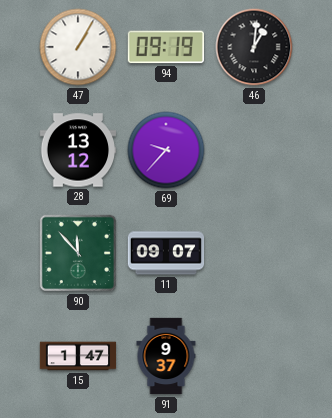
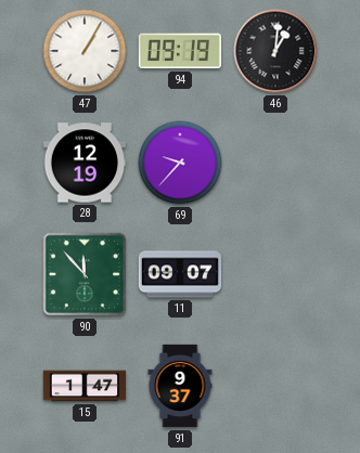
28: 13:12 -> 12:19
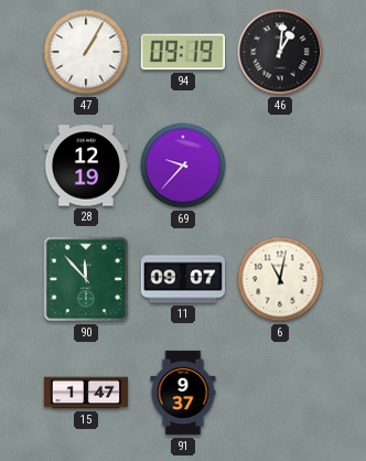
6: none -> 11:02
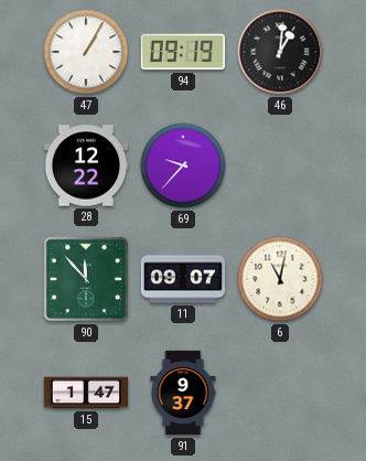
28: 12:19 -> 12:22
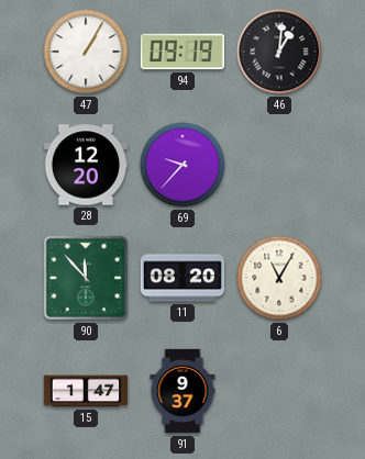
28: 12:22 -> 12:20
11: 09:07 -> 08:20
6: 11:02 -> 11:05
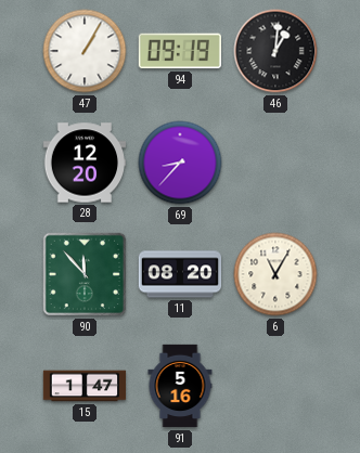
69: 9:37 -> 8:37
91: 9:37 -> 5:16
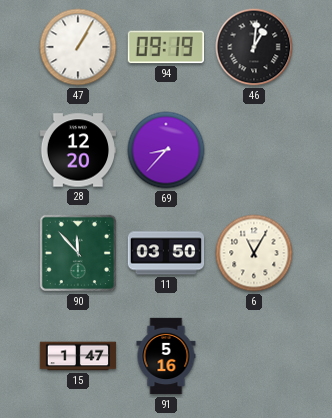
11: 08:20 -> 03:50
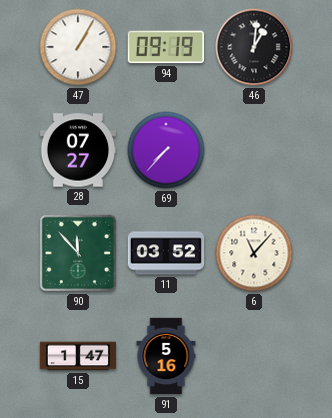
28: 12:20 -> 07:27
69: 8:37 -> 7:37
11: 03:50 -> 03:52
6: 11:05 -> 11:07
